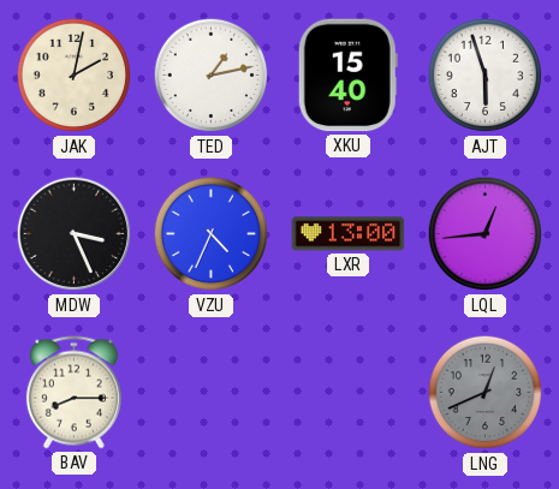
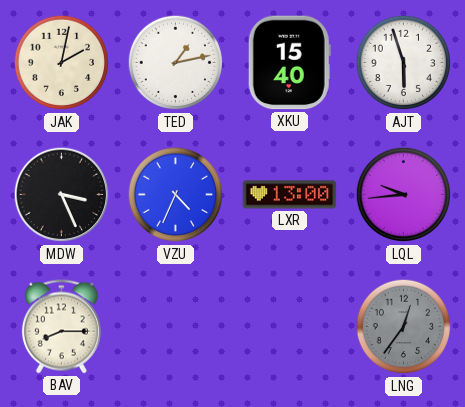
LQL: 12:44 -> 9:44
LNG: 12:41 -> 12:36
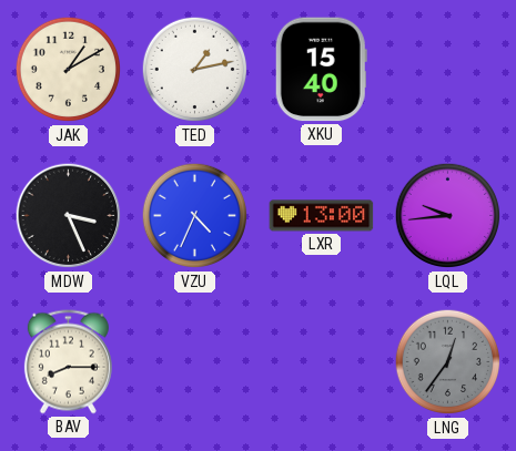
JAK: 2:02 -> 1:10
AJT: 5:57 -> none
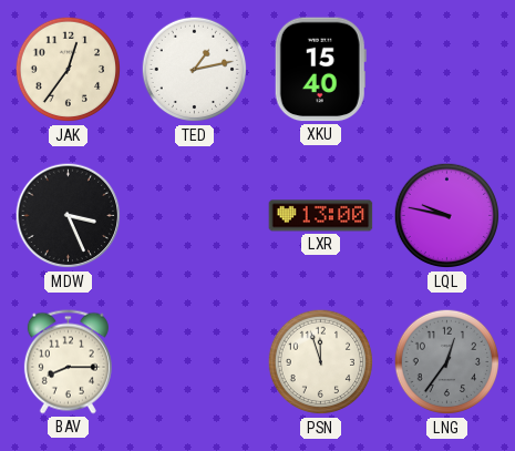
JAK: 1:10 -> 12:36
VZU: 4:34 -> none
LQL: 9:44 -> 9:47
PSN: none -> 11:57
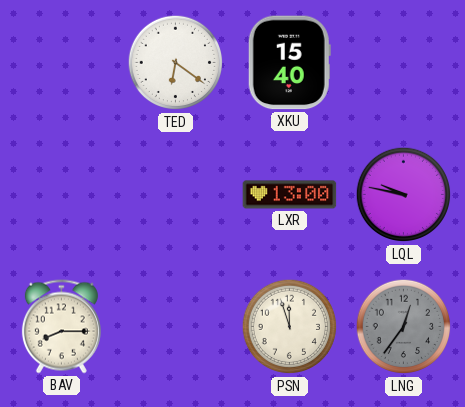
JAK: 12:36 -> none
TED: 1:13 -> 6:21
MDW: 3:26 -> none
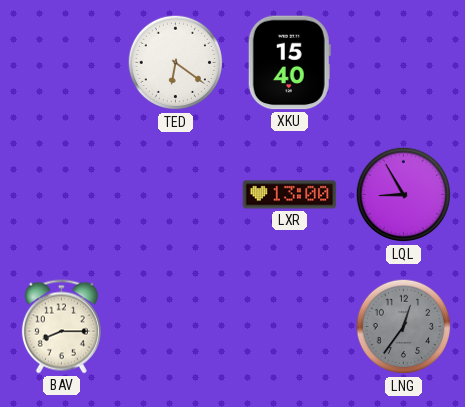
LQL: 9:47 -> 8:55
PSN: 11:57 -> none
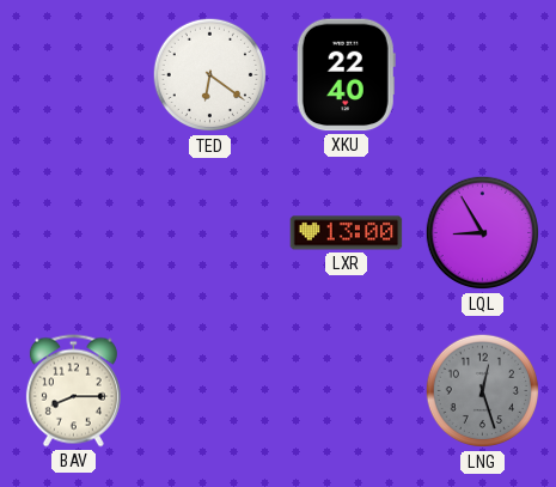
XKU: 15:40 -> 22:40
LNG: 12:36 -> 12:27
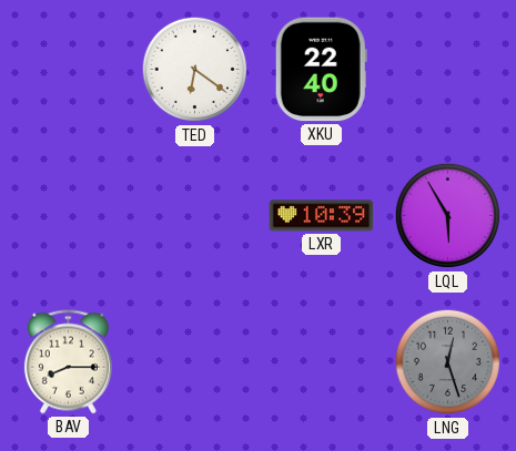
LXR: 13:00 -> 10:39
LQL: 8:55 -> 5:55
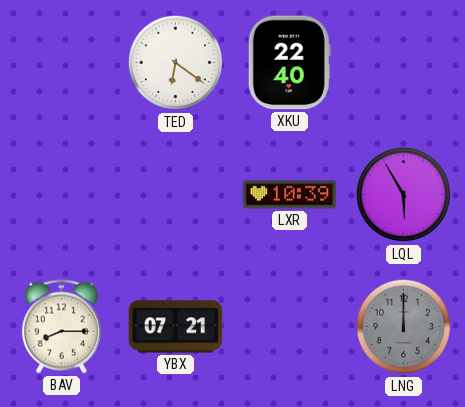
YBX: none -> 07:21
LNG: 12:27 -> 12:00
